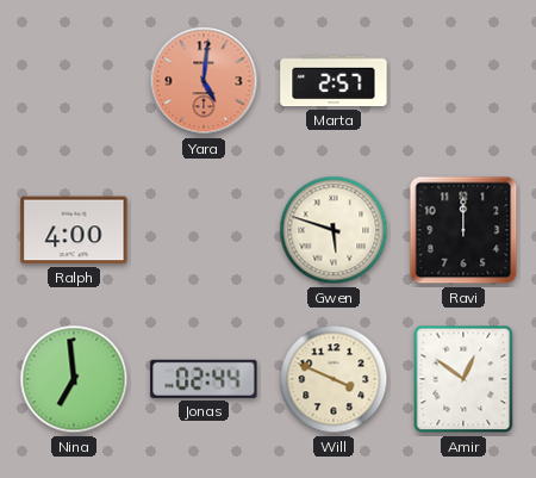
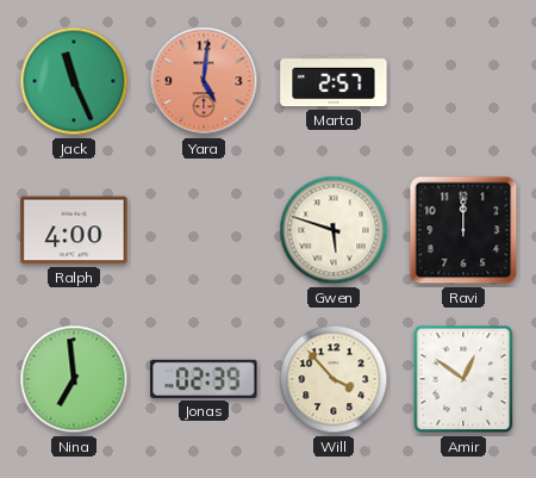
Jack: none -> 11:26
Jonas: 02:44 -> 02:39
Will: 3:49 -> 3:53
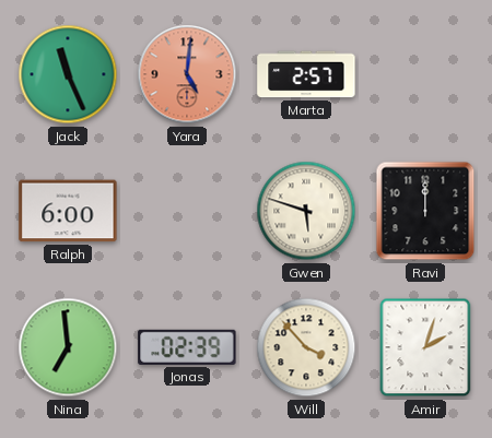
Ralph: 4:00 -> 6:00
Amir: 12:51 -> 2:03
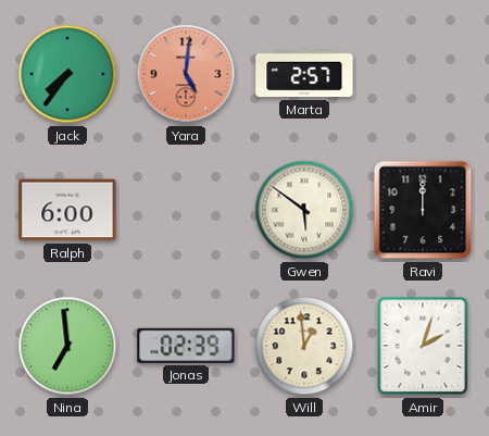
Jack: 11:26 -> 7:36
Gwen: 5:48 -> 5:51
Will: 3:53 -> 12:59
